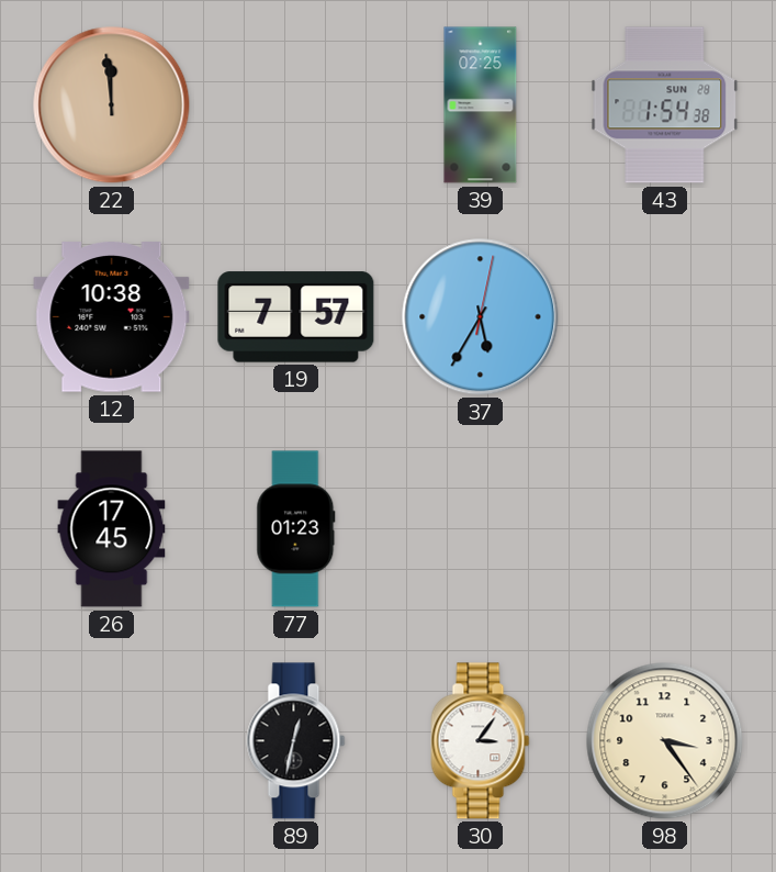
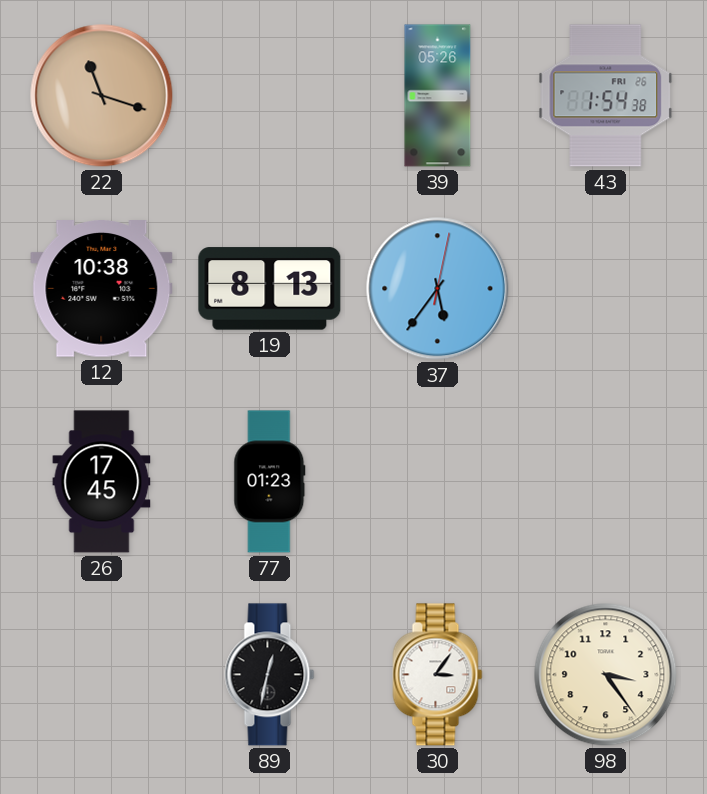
22: 11:59 -> 11:18
39: 02:25 -> 05:26
43 date: SUN 28 -> FRI 26
19: 7:57 -> 8:13
37: 5:35 -> 5:36
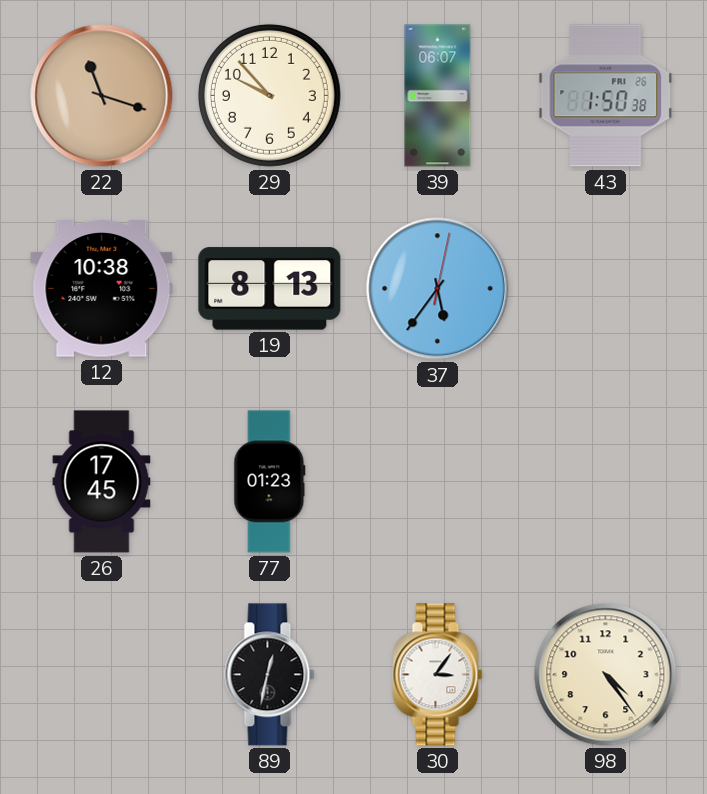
29: none -> 9:53
39: 05:26 -> 06:07
43: 1:54 -> 1:50
98: 3:24 -> 4:24
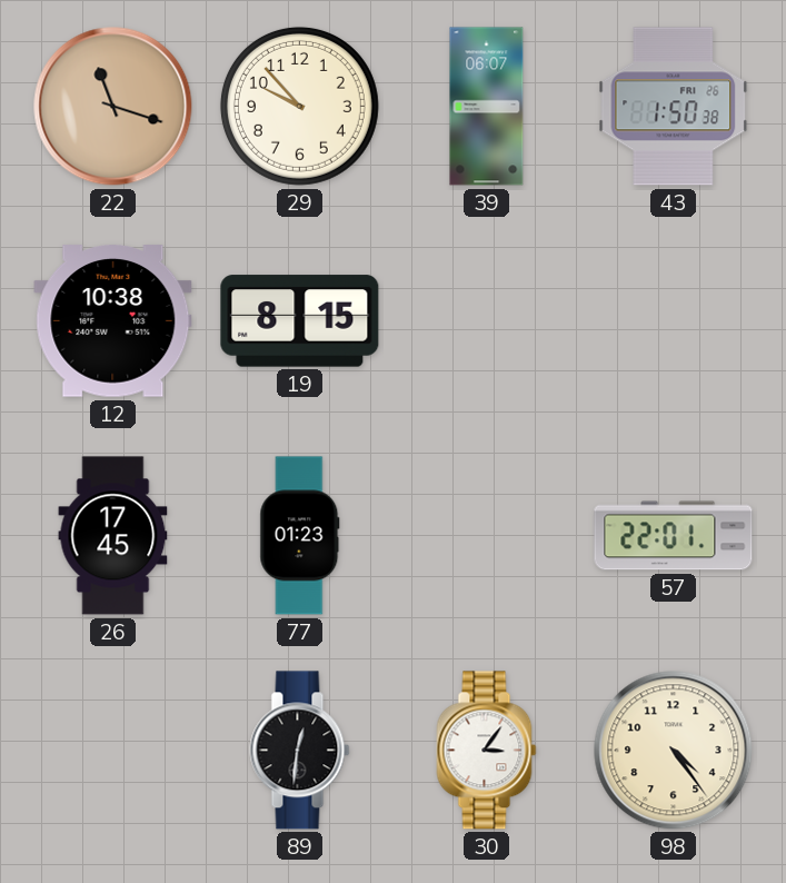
19: 8:13 -> 8:15
37: 5:36 -> none
57: none -> 22:01
89: 12:32 -> 12:31
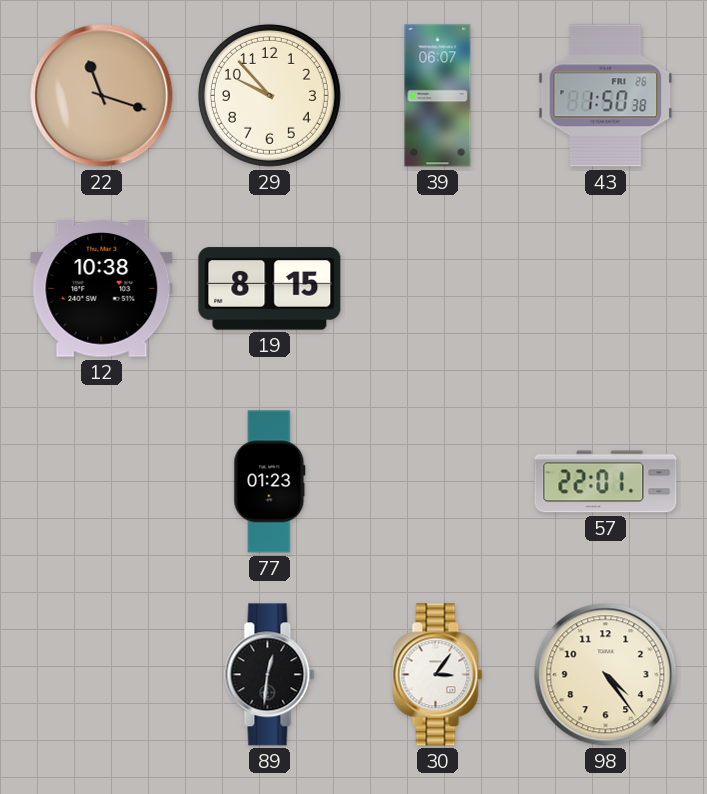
26: 17:45 -> none
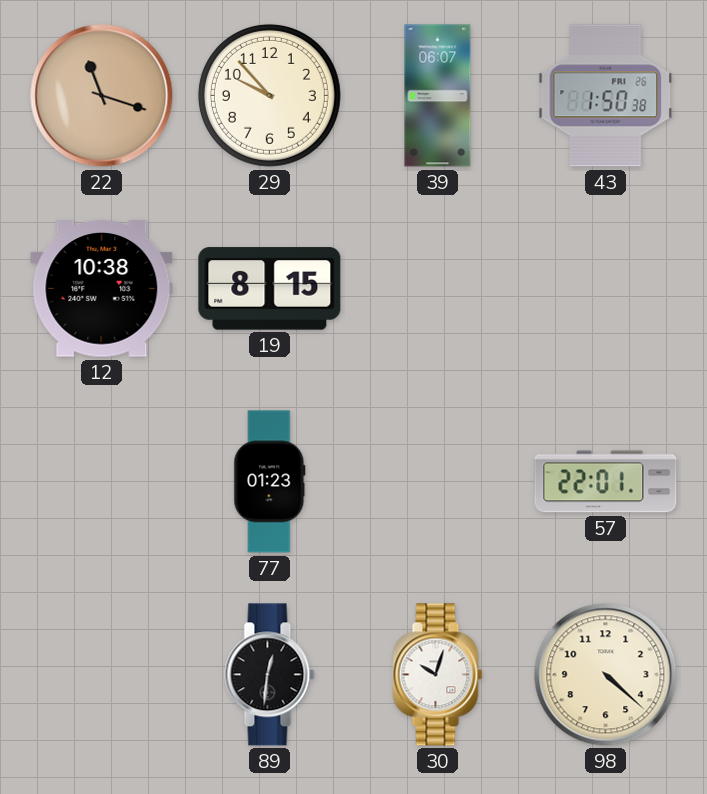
30: 3:06 -> 10:03
98: 4:24 -> 4:22
